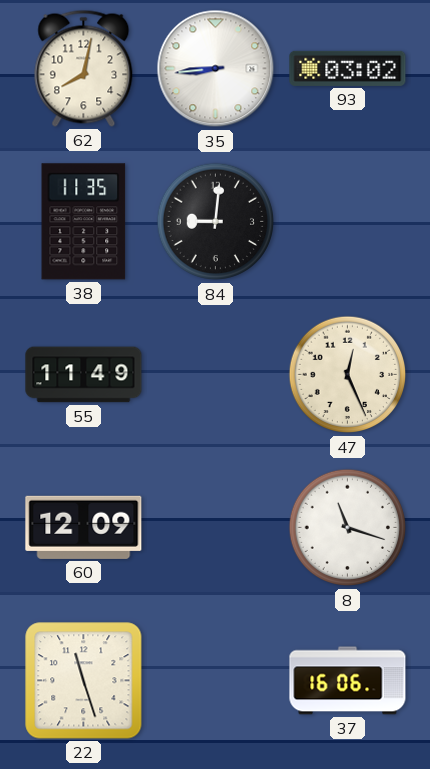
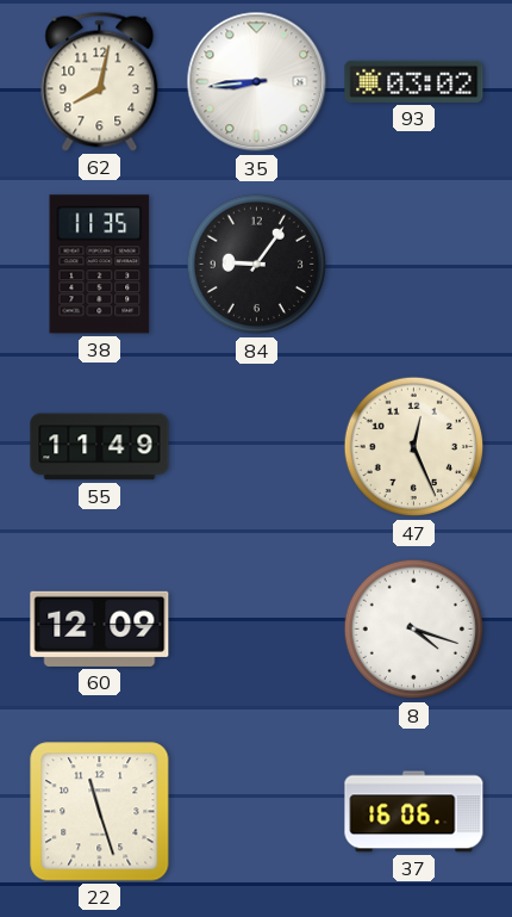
84: 9:01 -> 9:06
8: 11:18 -> 4:18
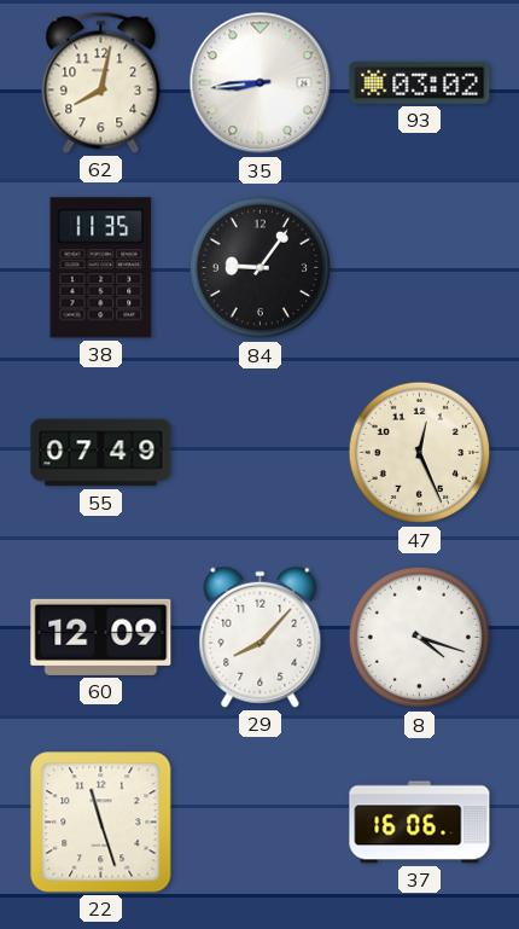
55: 11:49 -> 07:49
29: none -> 8:07
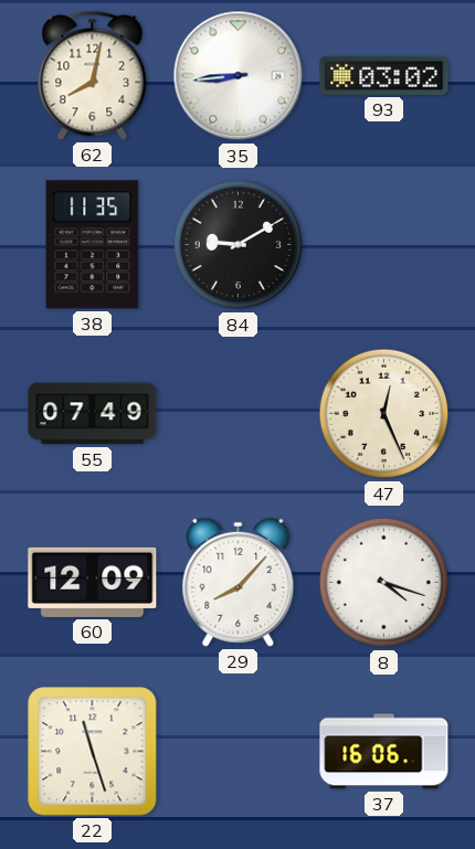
84: 9:06 -> 9:10
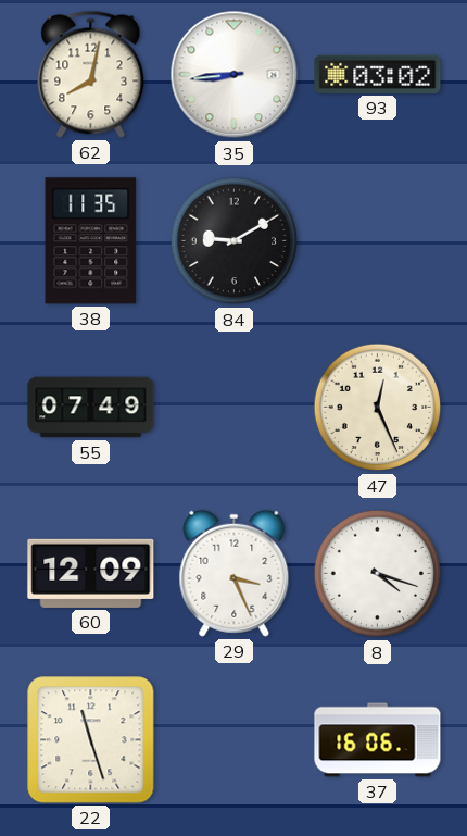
29: 8:07 -> 3:26
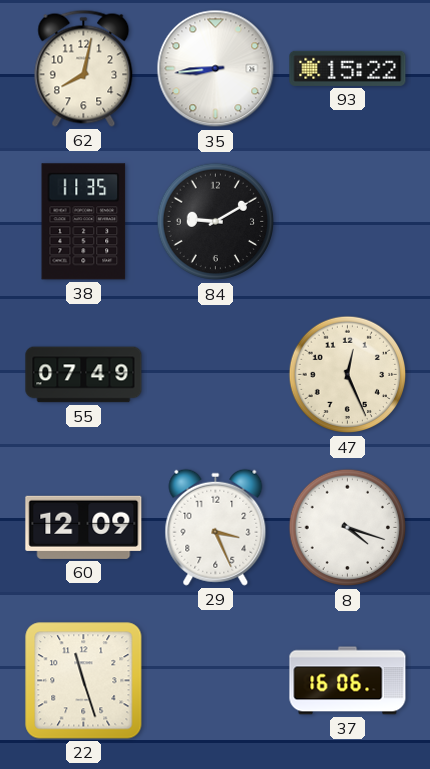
93: 03:02 -> 15:22
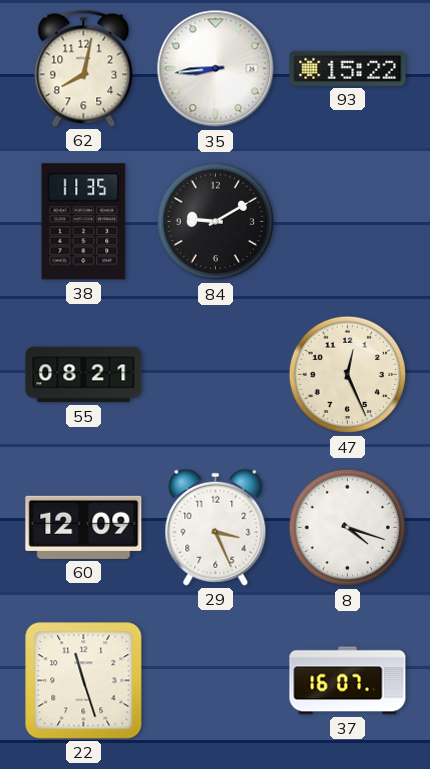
55: 07:49 -> 08:21
37: 16:06 -> 16:07
